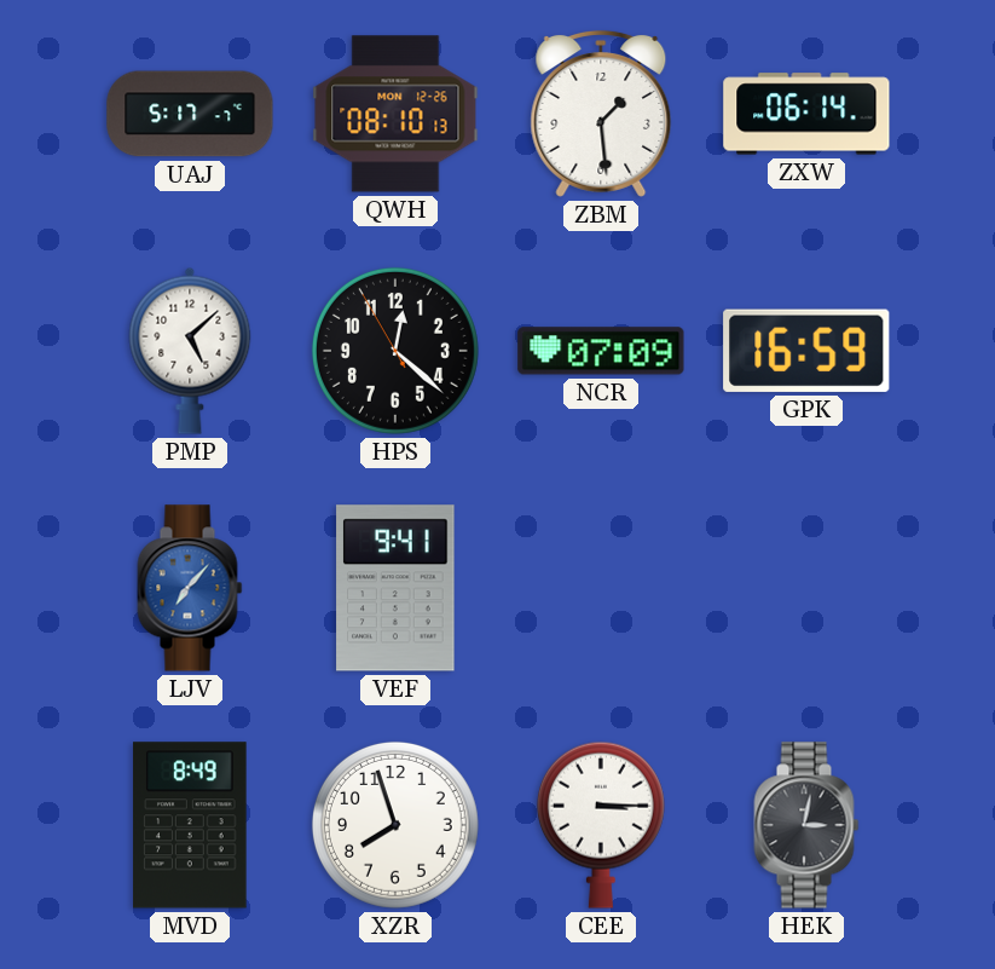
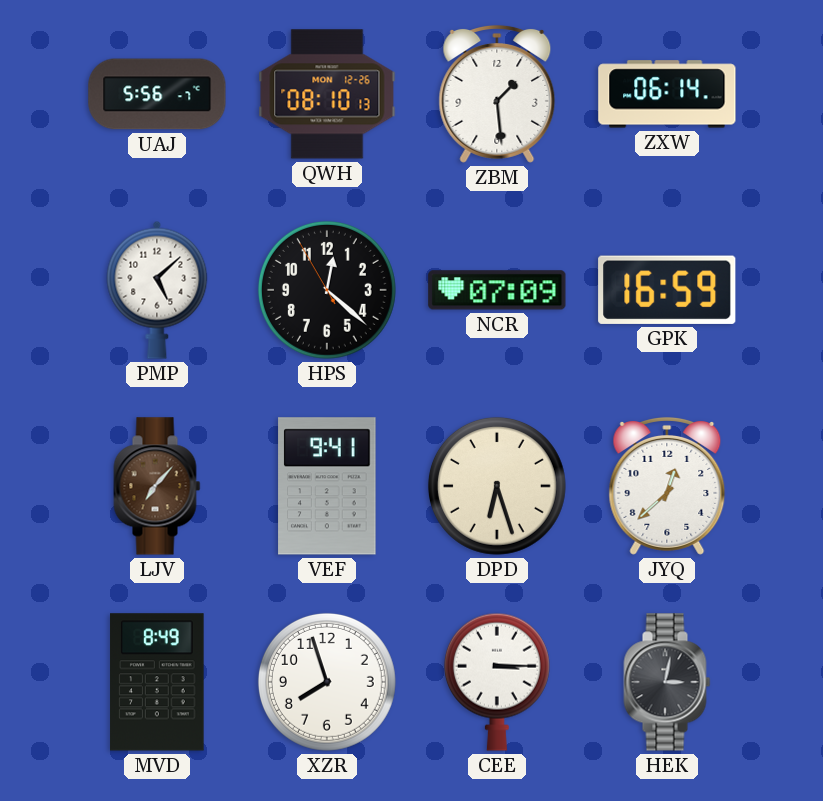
UAJ: 5:17 -> 5:56
LJV dial: blue -> brown
DPD: none -> 6:27
JYQ: none -> 12:38
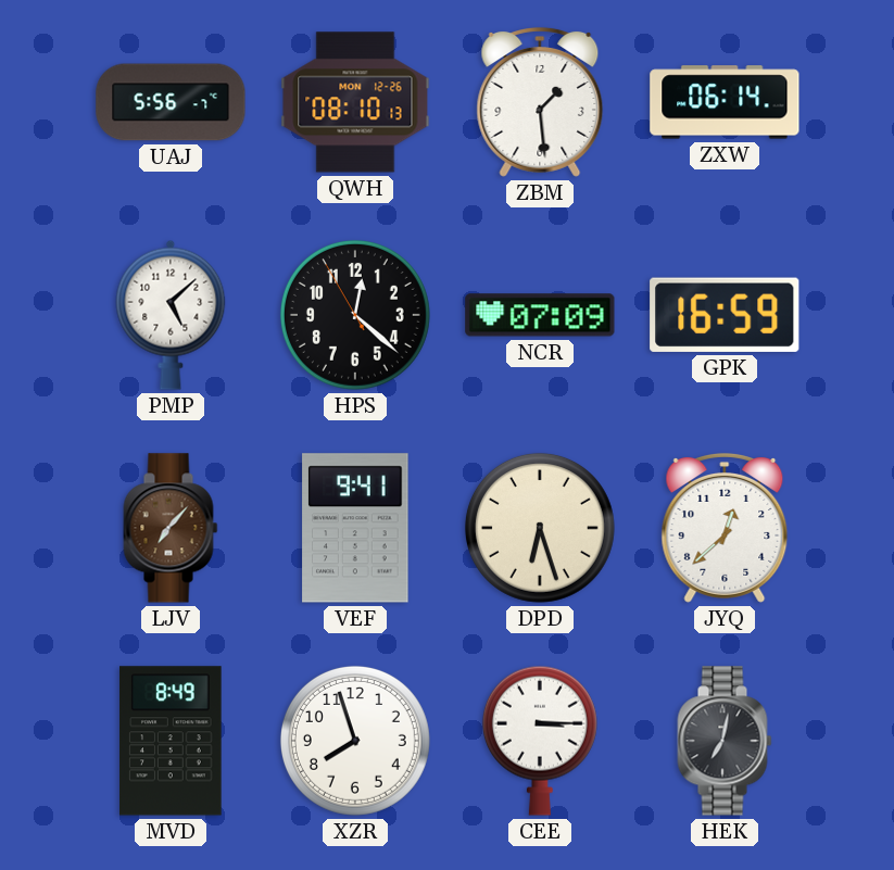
HEK: 3:02 -> 7:02
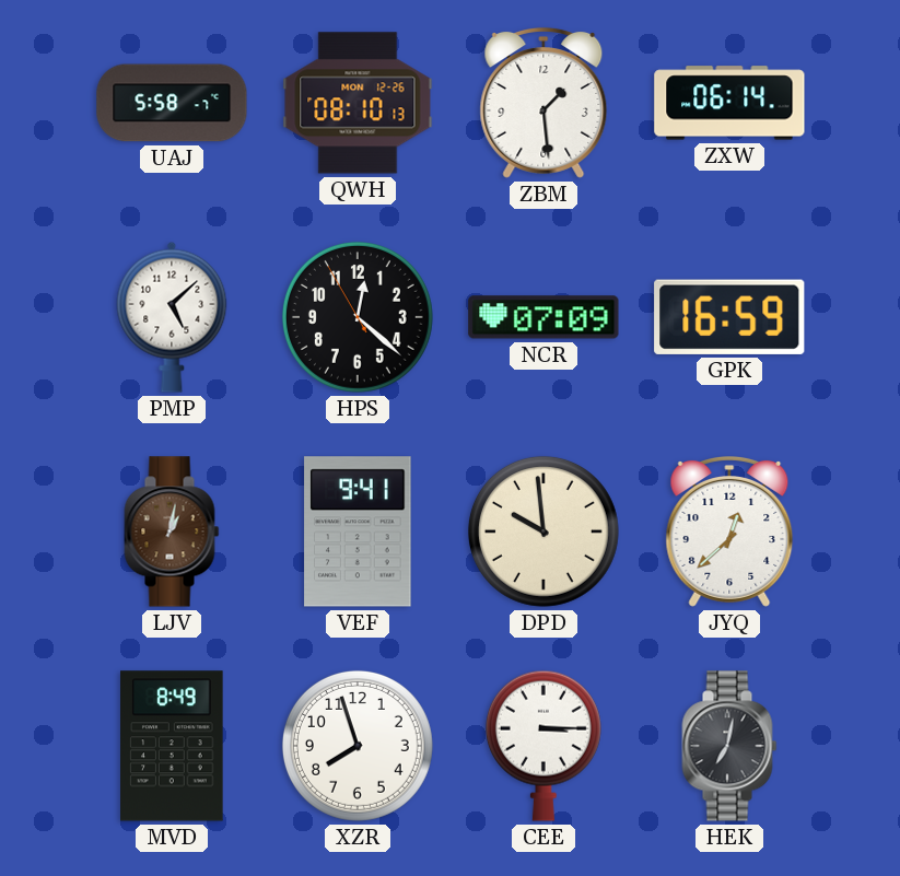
UAJ: 5:56 -> 5:58
LJV: 7:07 -> 1:02
DPD: 6:27 -> 9:59
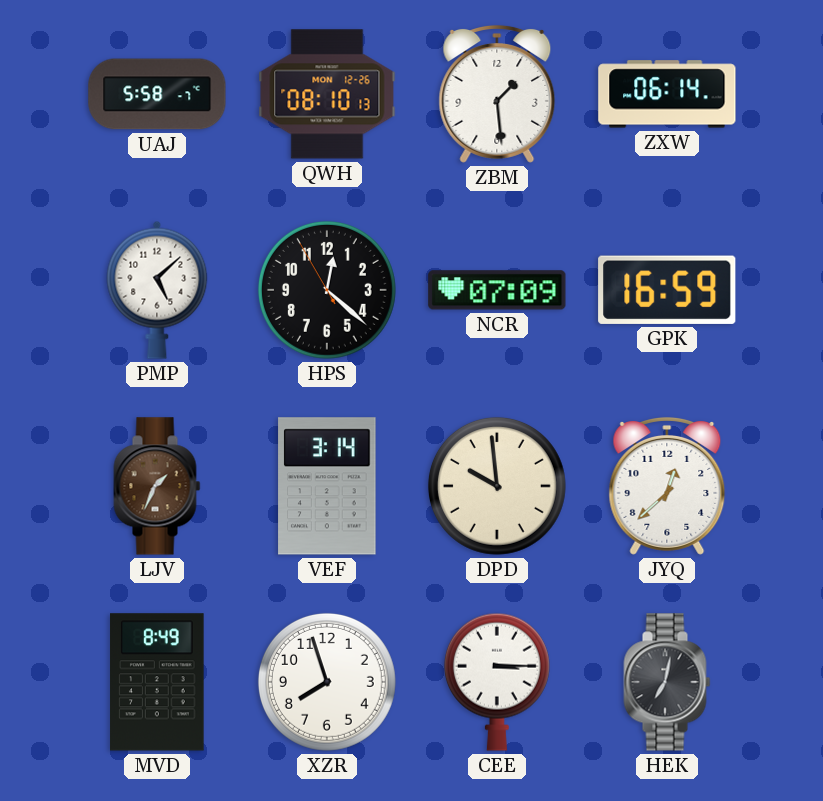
LJV: 1:02 -> 1:34
VEF: 9:41 -> 3:14
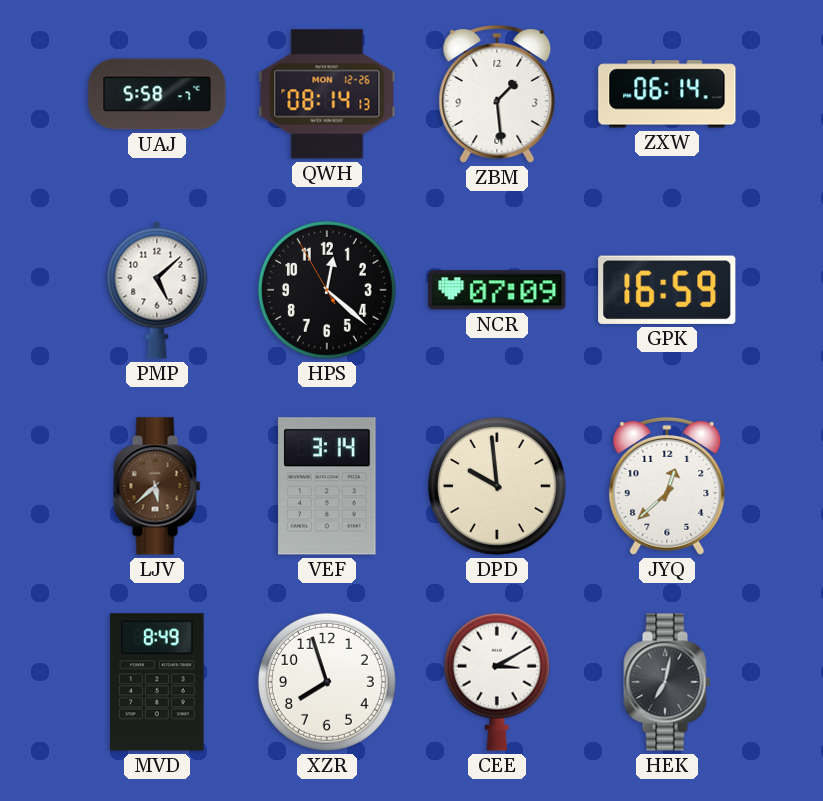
QWH: 08:10 -> 08:14
LJV: 1:34 -> 5:38
CEE: 3:15 -> 3:10
